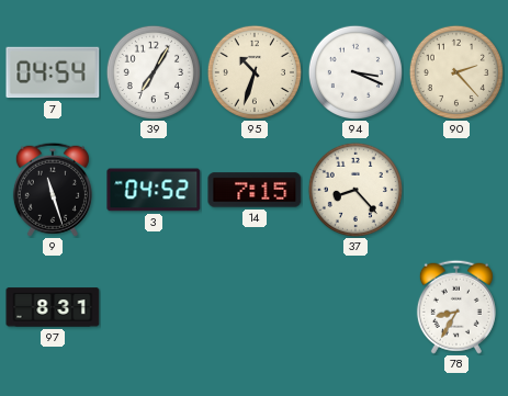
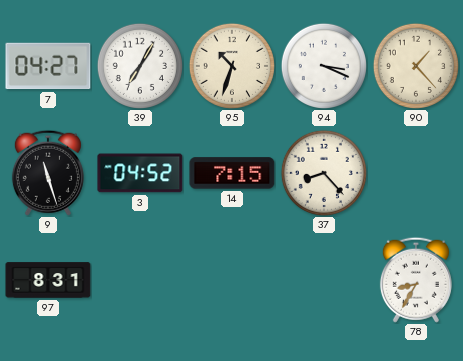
7: 04:54 -> 04:27
90: 2:23 -> 1:23
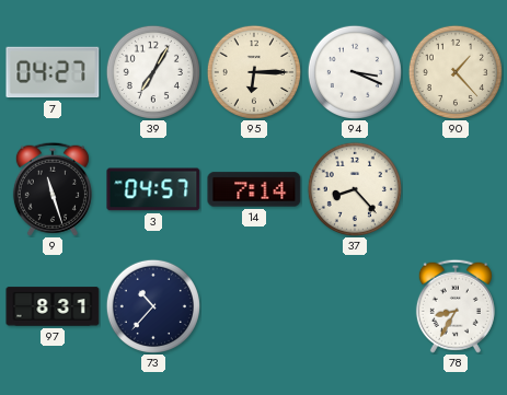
95: 10:33 -> 6:15
3: 04:52 -> 04:57
14: 7:15 -> 7:14
73: none -> 10:37
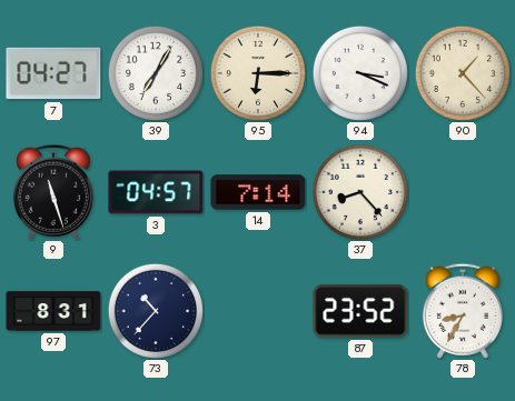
87: none -> 23:52
